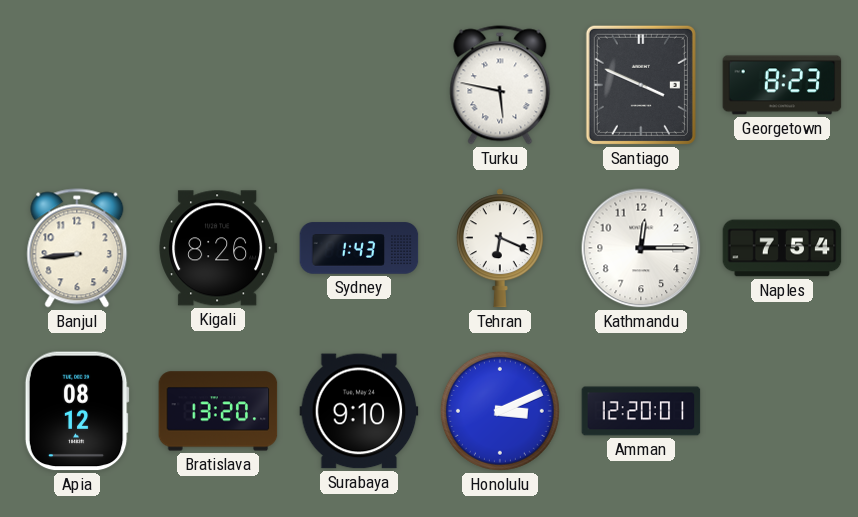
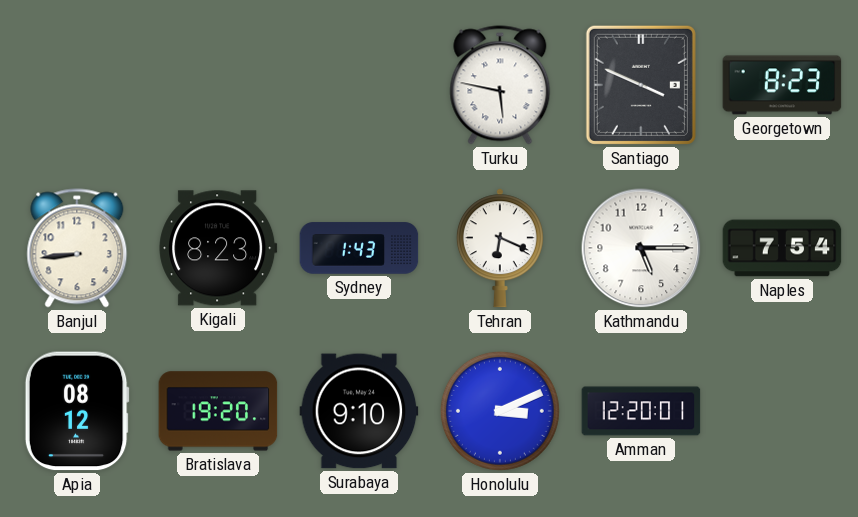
Kigali: 8:26 -> 8:23
Kathmandu: 12:15 -> 5:15
Bratislava: 13:20 -> 19:20
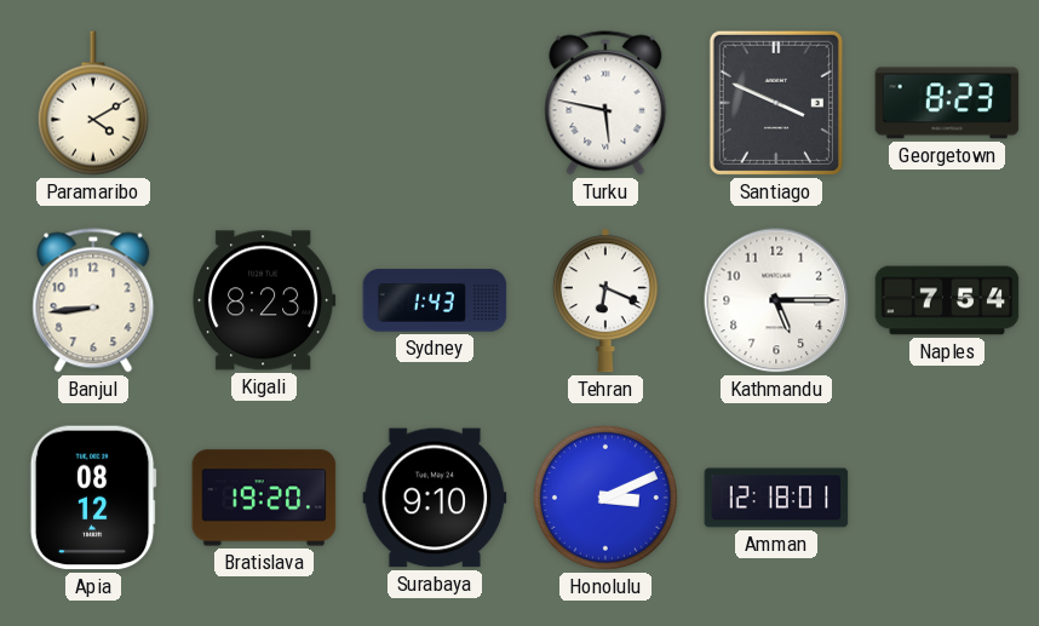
Paramaribo: none -> 4:10
Amman: 12:20 -> 12:18
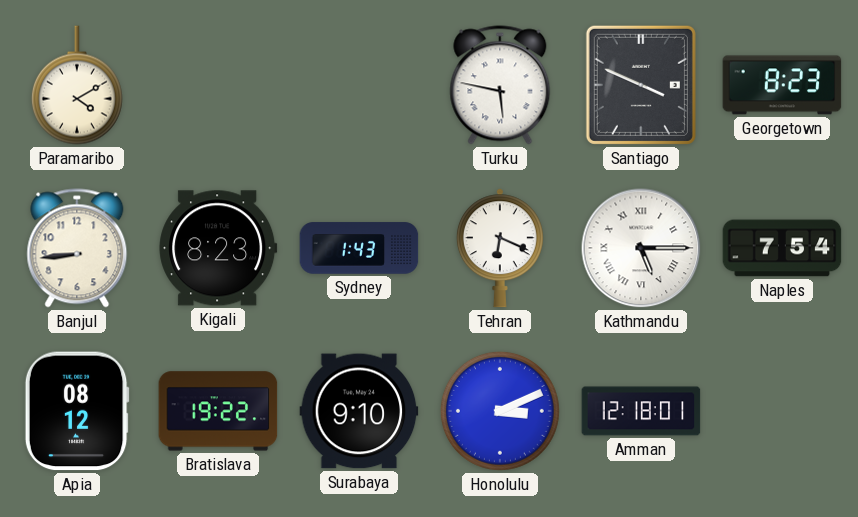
Kathmandu numerals: Arabic -> Roman
Bratislava: 19:20 -> 19:22
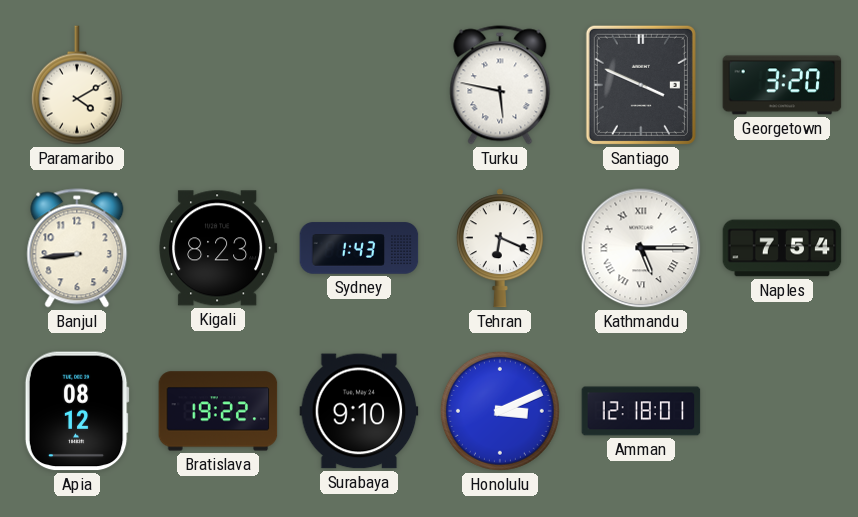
Georgetown: 8:23 -> 3:20
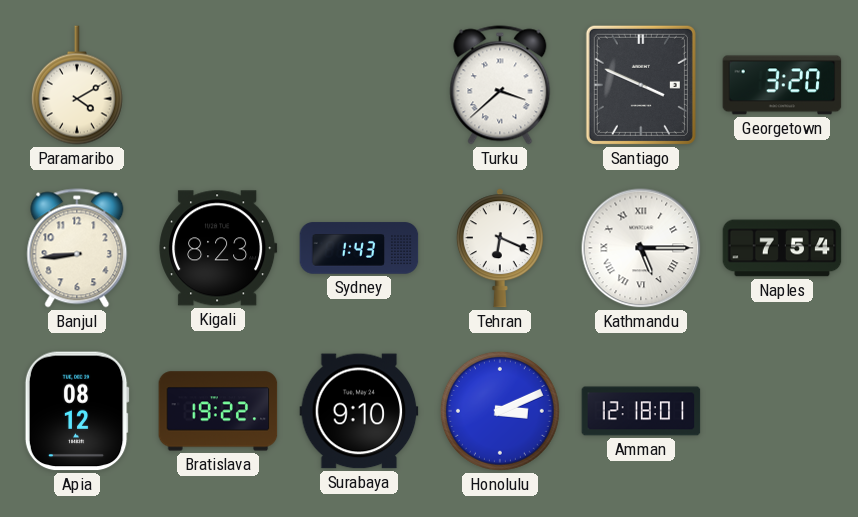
Turku: 5:47 -> 3:38
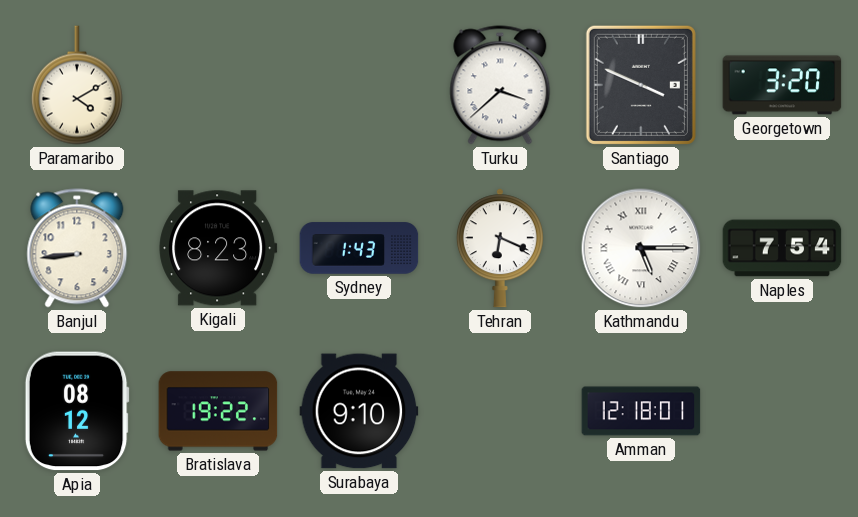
Honolulu: 3:11 -> none
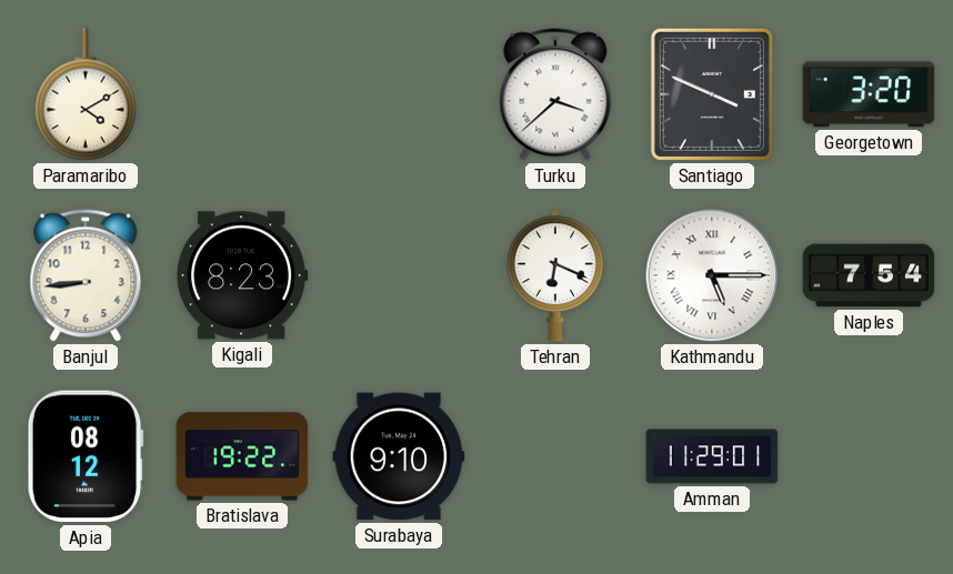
Sydney: 1:43 -> none
Amman: 12:18 -> 11:29
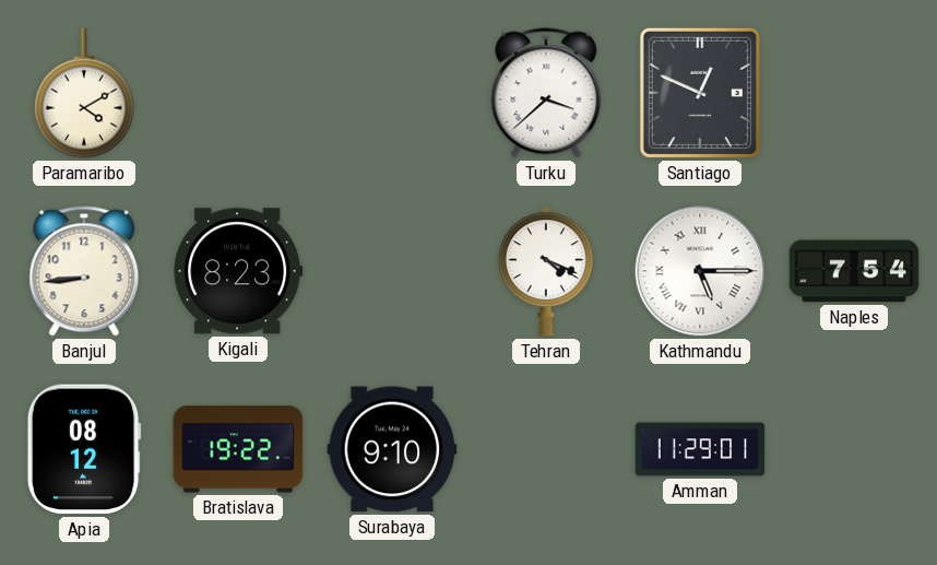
Santiago: 3:49 -> 12:49
Georgetown: 3:20 -> none
Tehran: 6:19 -> 4:19
